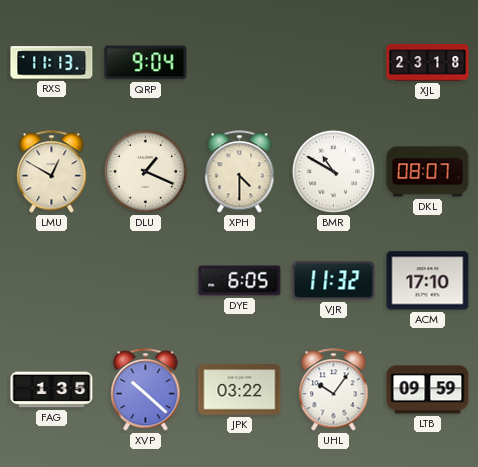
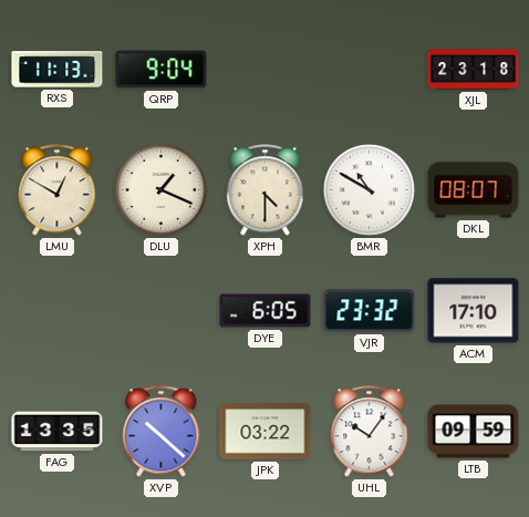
VJR: 11:32 -> 23:32
FAG: 1:35 -> 13:35
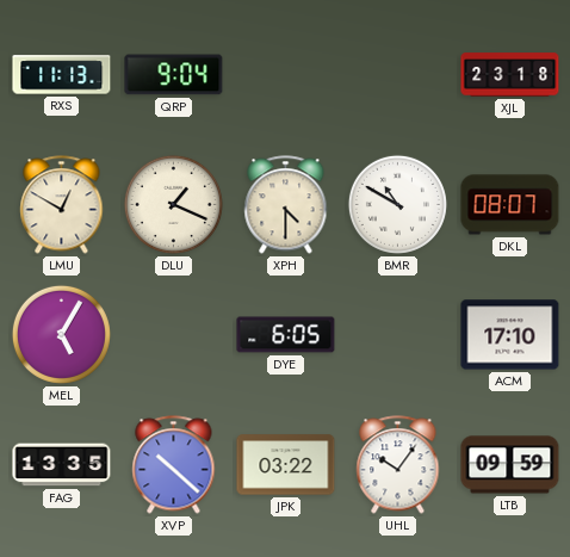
MEL: none -> 5:05
VJR: 23:32 -> none
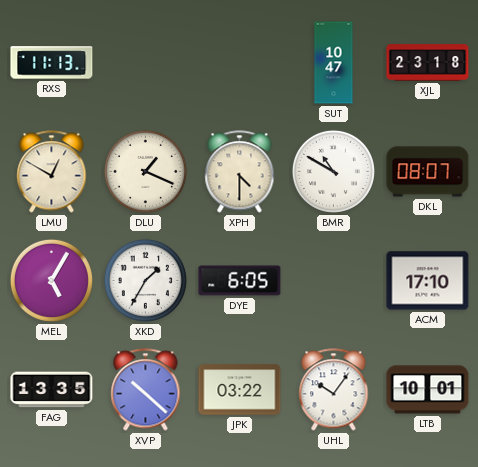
QRP: 9:04 -> none
SUT: none -> 10:47
XKD: none -> 1:35
LTB: 09:59 -> 10:01
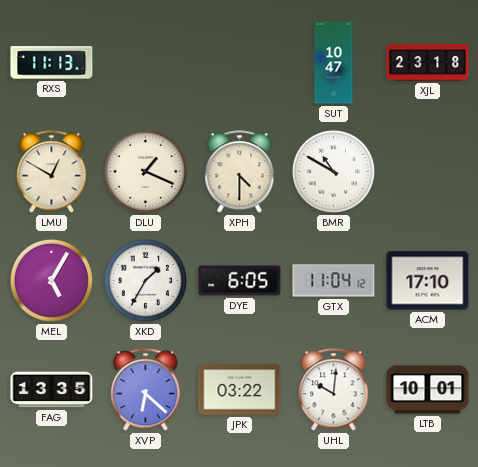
DKL: 08:07 -> none
GTX: none -> 11:04
XVP: 10:22 -> 6:22
UHL: 10:06 -> 10:01
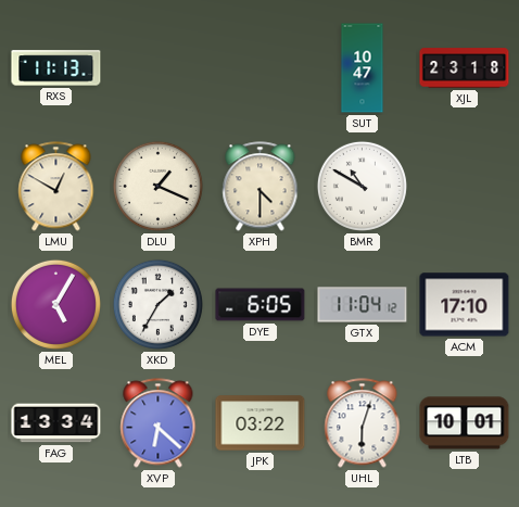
FAG: 13:35 -> 13:34
UHL: 10:01 -> 6:03
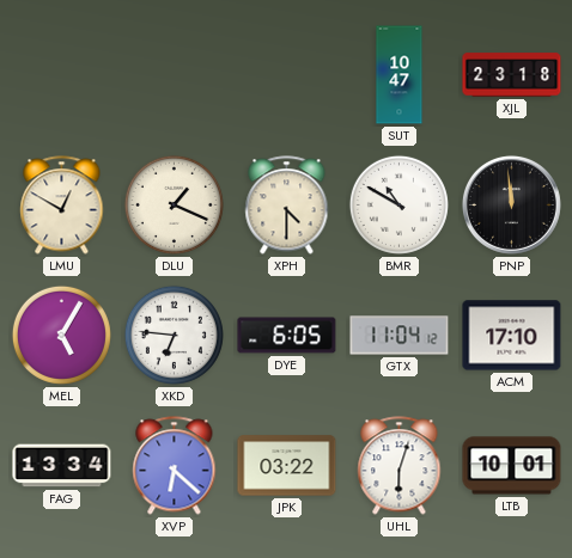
RXS: 11:13 -> none
PNP: none -> 11:59
XKD: 1:35 -> 6:46
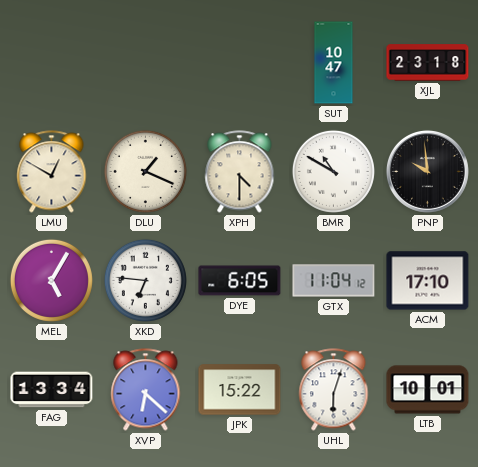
PNP: 11:59 -> 9:59
JPK: 03:22 -> 15:22
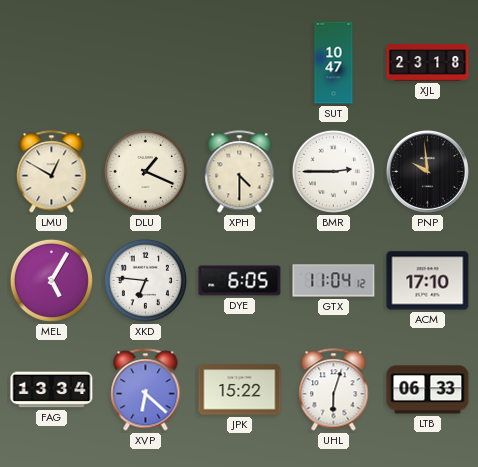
BMR: 10:50 -> 2:45
LTB: 10:01 -> 06:33
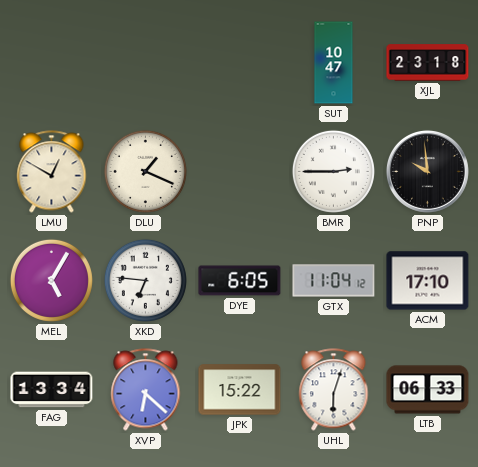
XPH: 4:30 -> none
